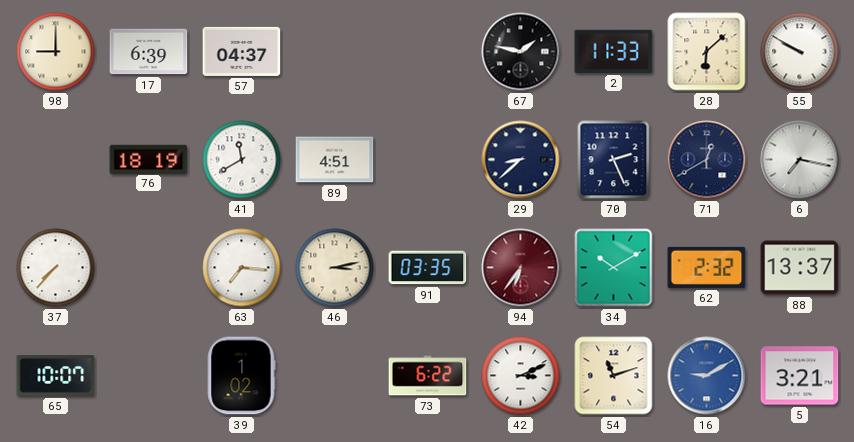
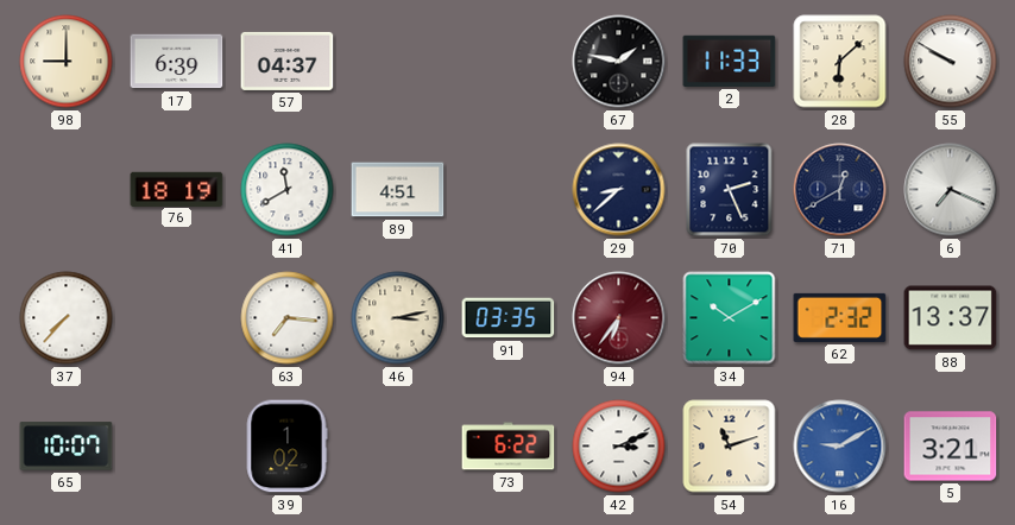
6: 7:17 -> 7:19
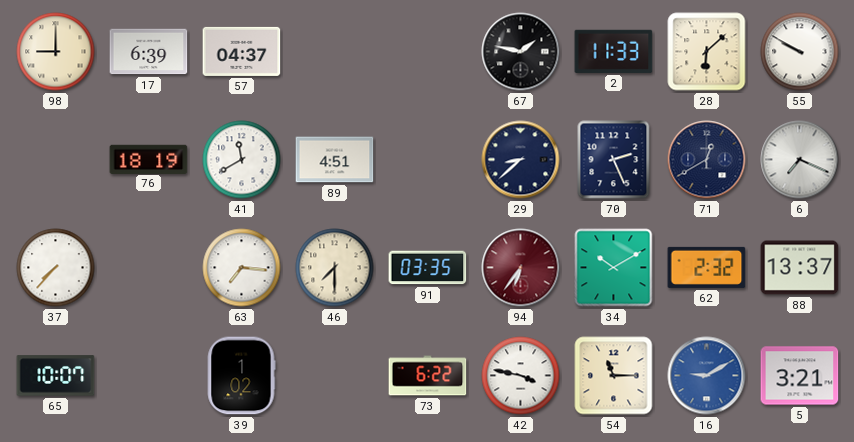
46: 3:13 -> 7:30
42: 3:11 -> 3:47
54: 11:12 -> 11:15
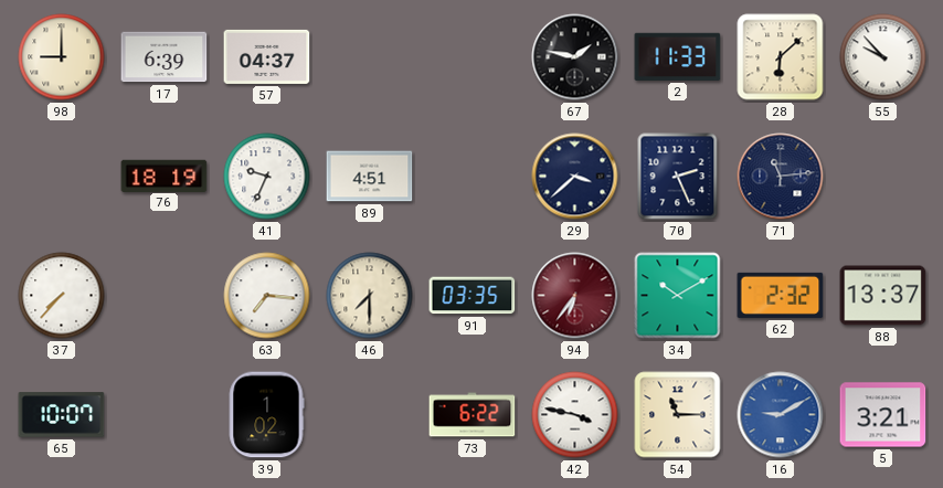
55: 9:50 -> 9:53
41: 11:40 -> 9:34
29: 8:38 -> 3:38
71: 12:40 -> 11:14
6: 7:19 -> none
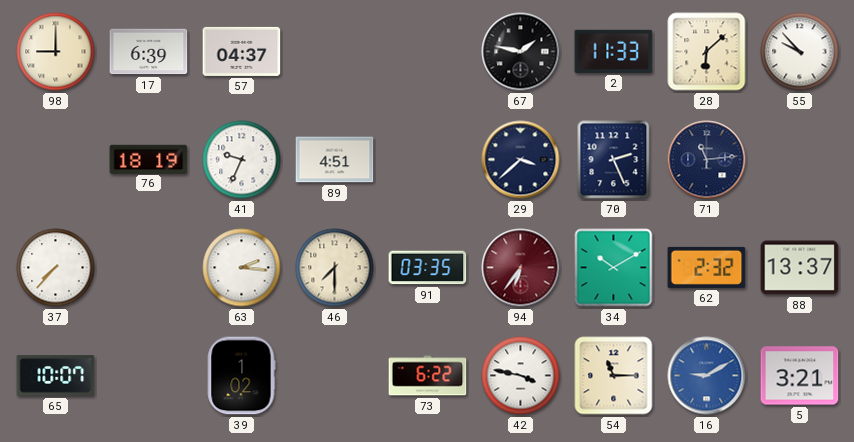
63: 7:16 -> 2:16
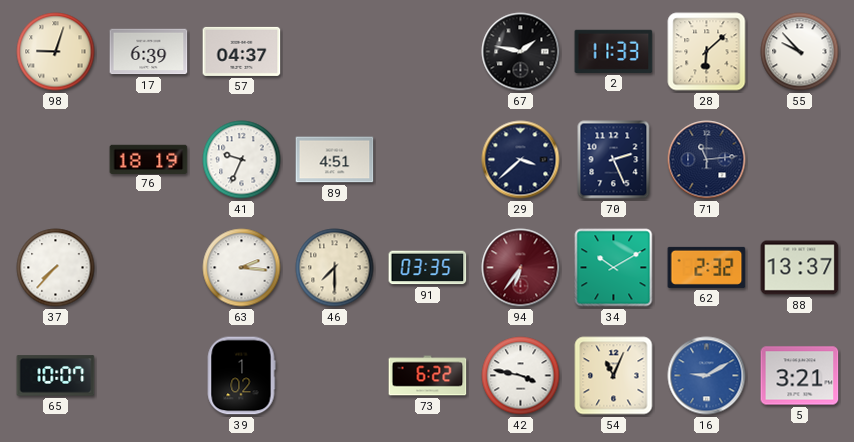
98: 9:00 -> 9:03
54: 11:15 -> 11:04
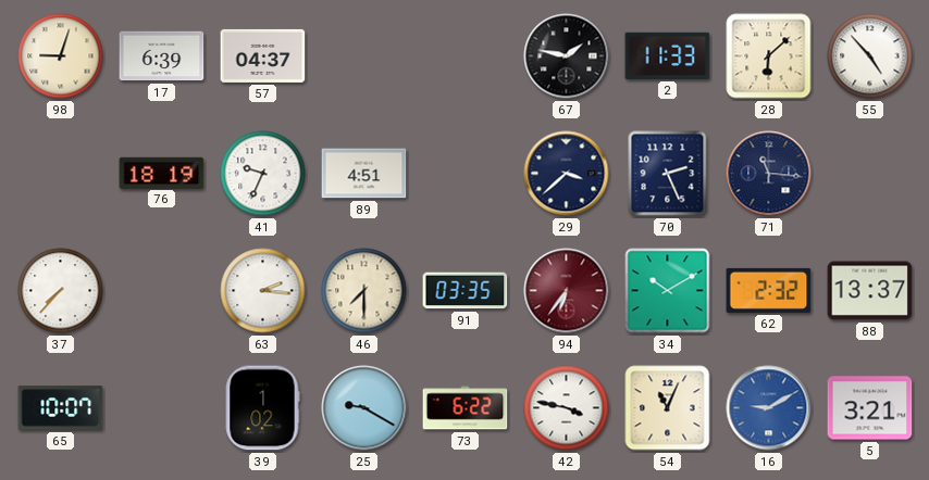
55: 9:53 -> 4:53
71: 11:14 -> 11:16
25: none -> 9:20
